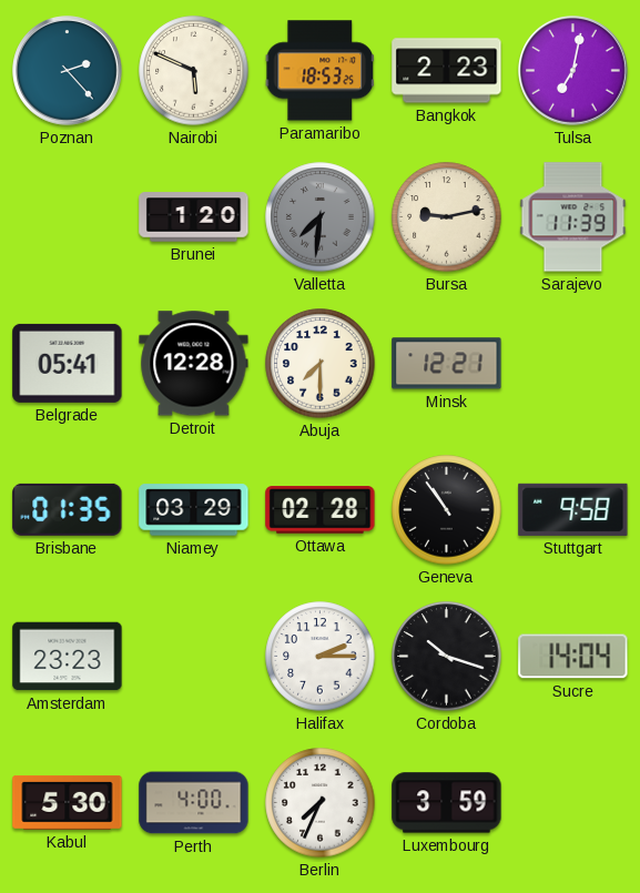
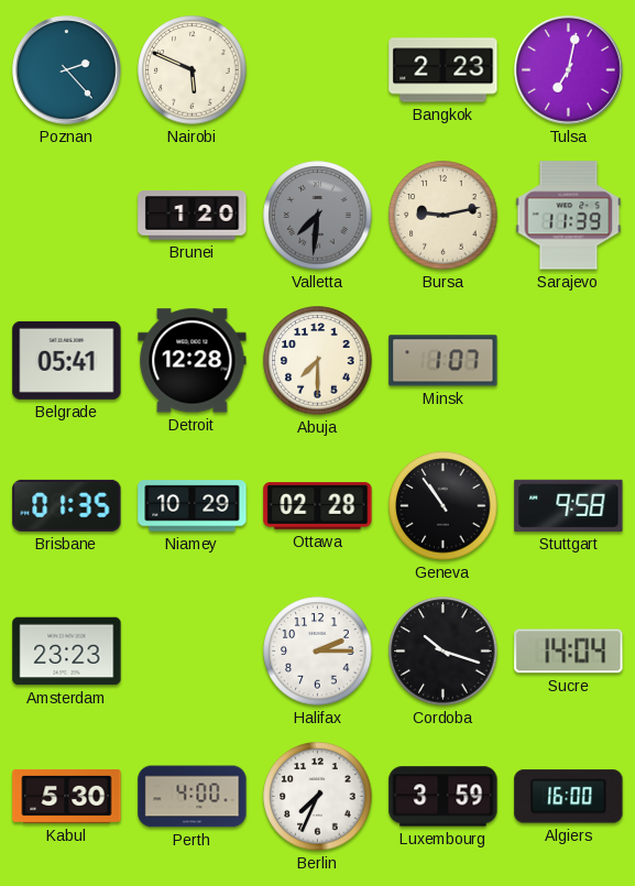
Paramaribo: 18:53 -> none
Minsk: 12:21 -> 1:07
Niamey: 03:29 -> 10:29
Algiers: none -> 16:00
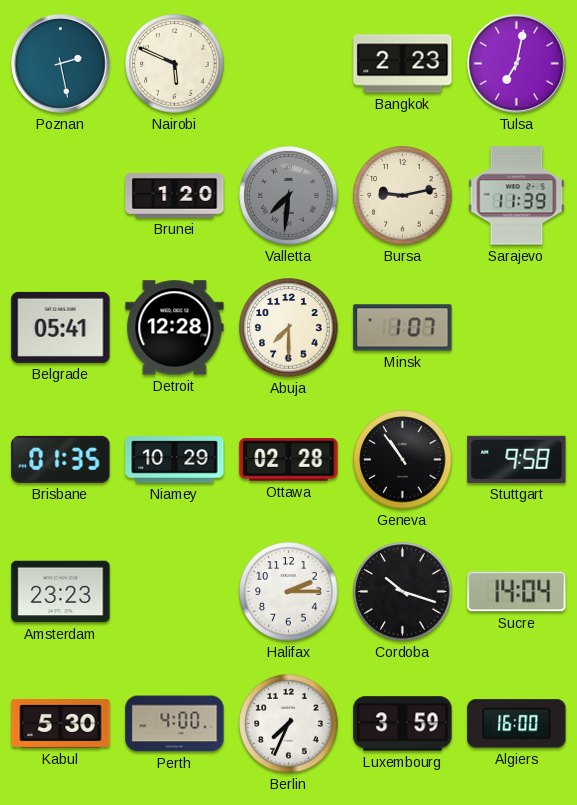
Poznan: 2:23 -> 2:28
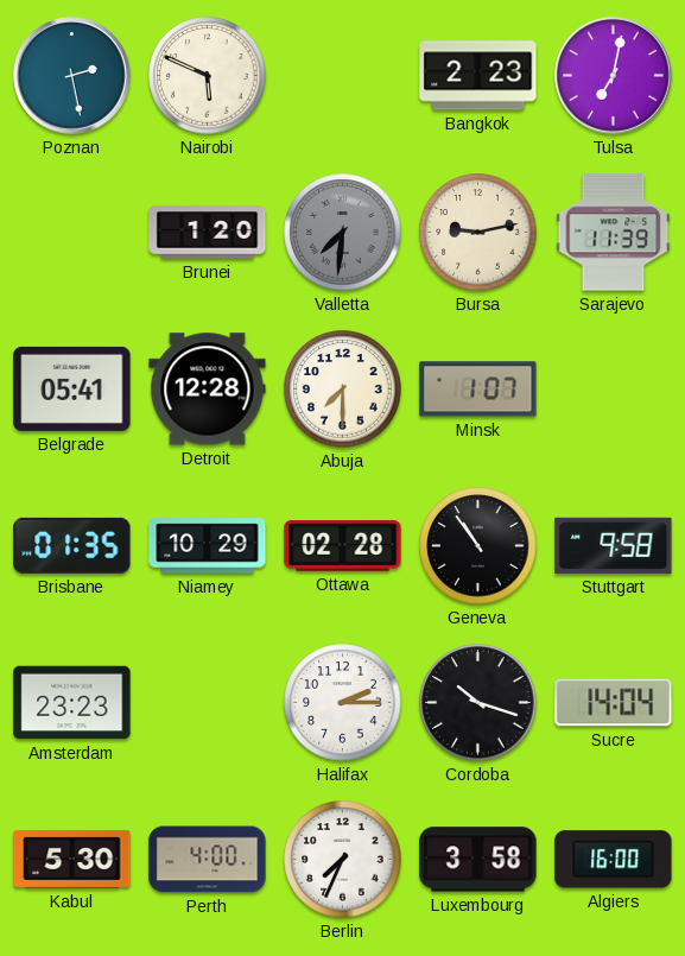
Luxembourg: 3:59 -> 3:58
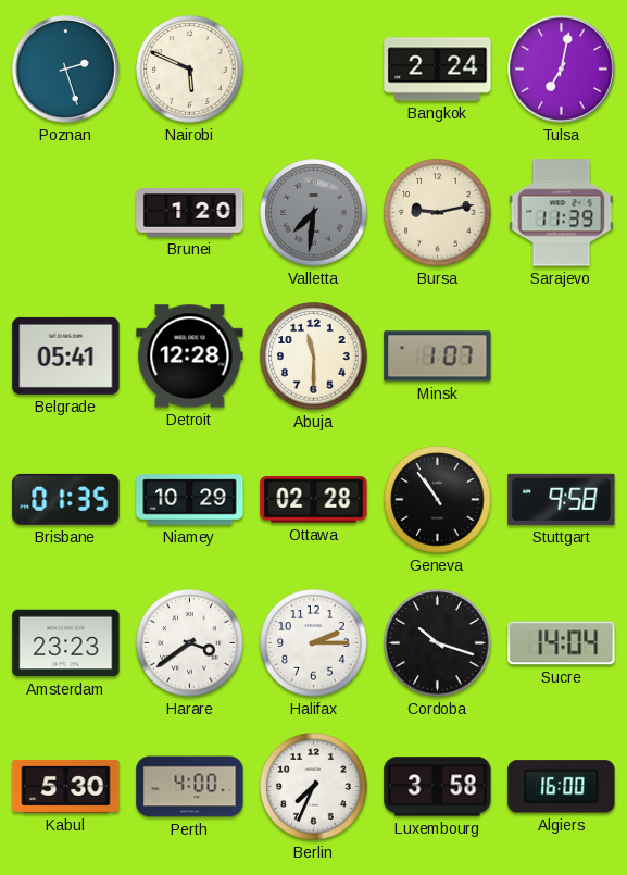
Poznan: 2:28 -> 2:27
Bangkok: 2:23 -> 2:24
Abuja: 7:30 -> 11:30
Harare: none -> 3:39
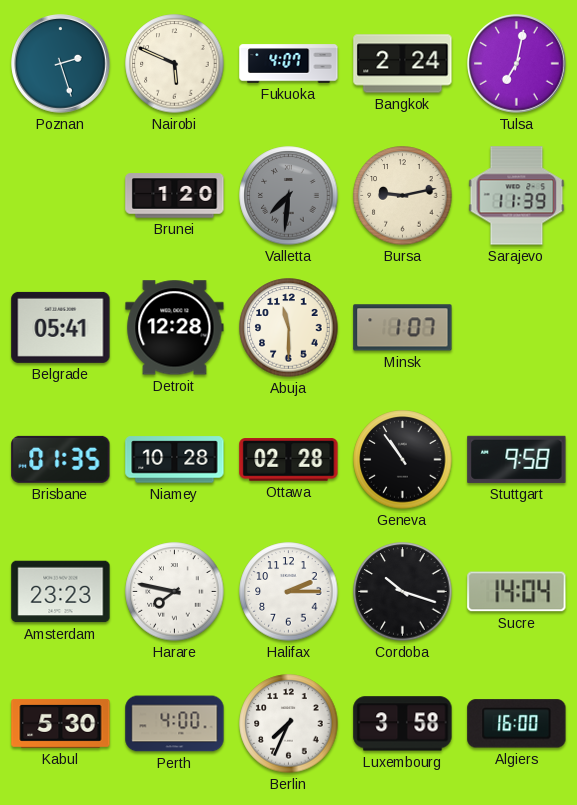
Fukuoka: none -> 4:07
Niamey: 10:29 -> 10:28
Harare: 3:39 -> 7:47
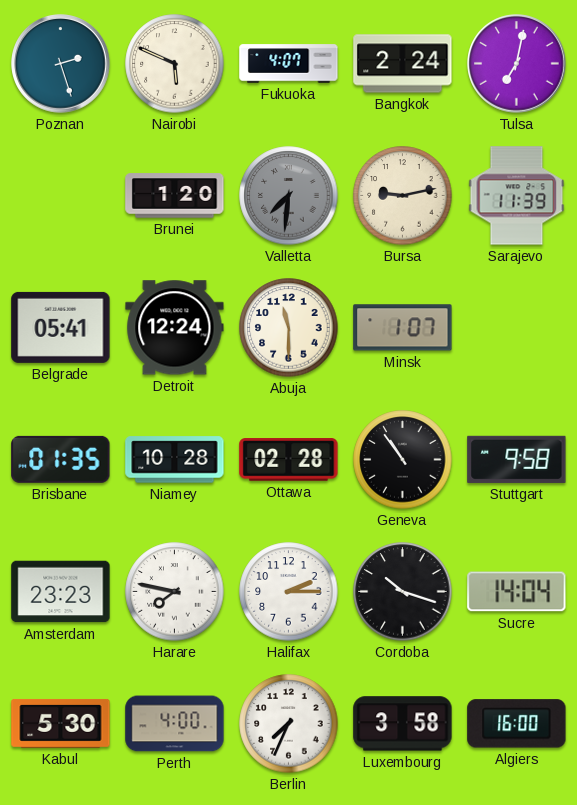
Detroit: 12:28 -> 12:24
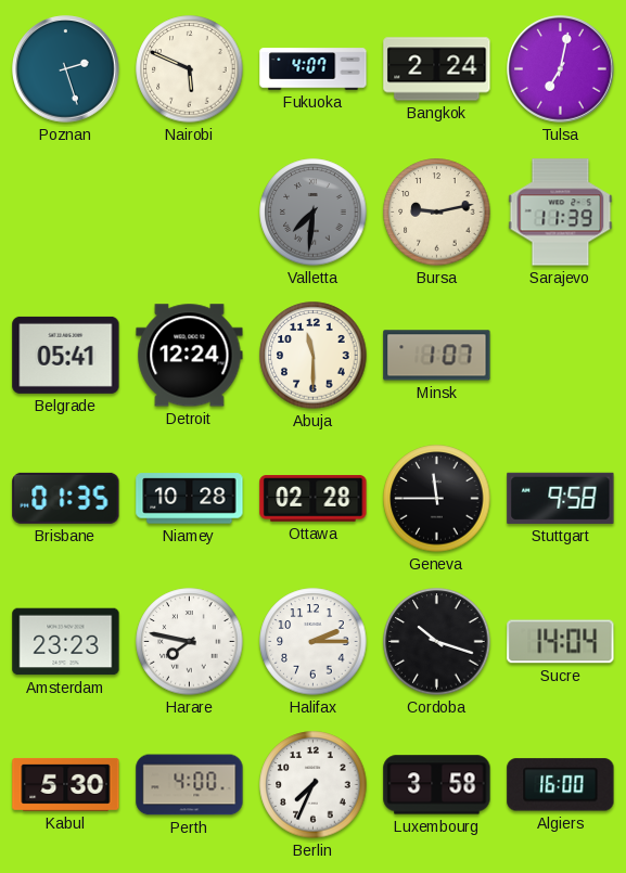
Brunei: 1:20 -> none
Geneva: 10:54 -> 11:45
